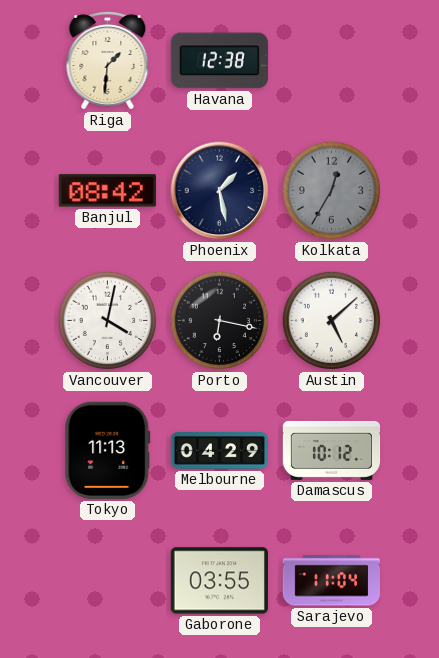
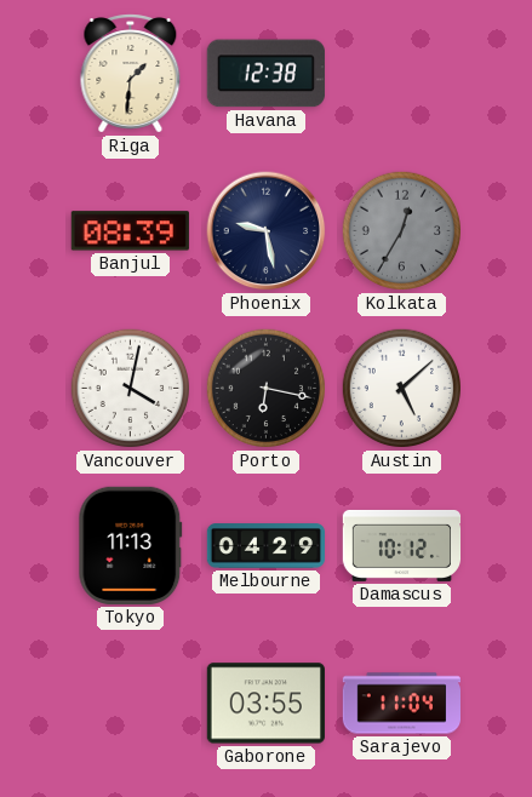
Banjul: 08:42 -> 08:39
Phoenix: 1:28 -> 9:28
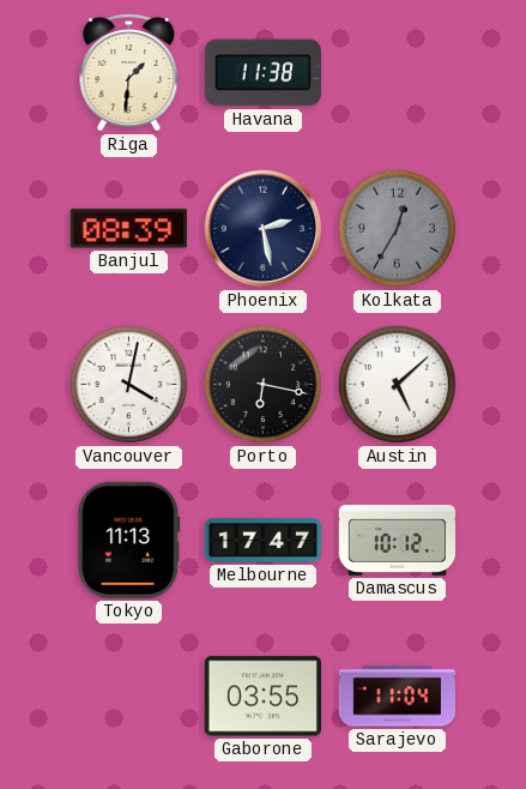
Havana: 12:38 -> 11:38
Phoenix: 9:28 -> 2:28
Melbourne: 04:29 -> 17:47
